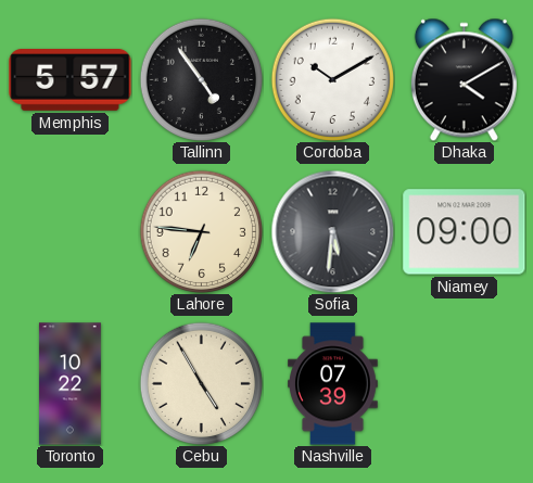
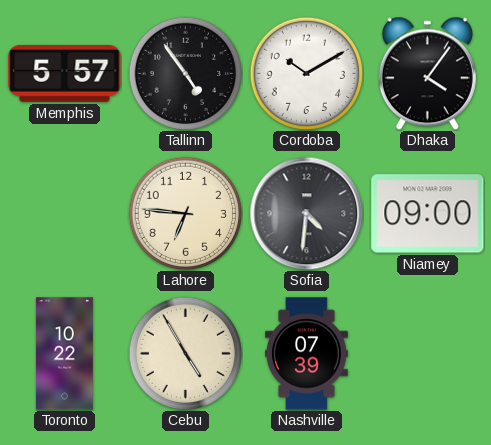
Dhaka: 4:10 -> 4:06
Sofia: 5:31 -> 4:31
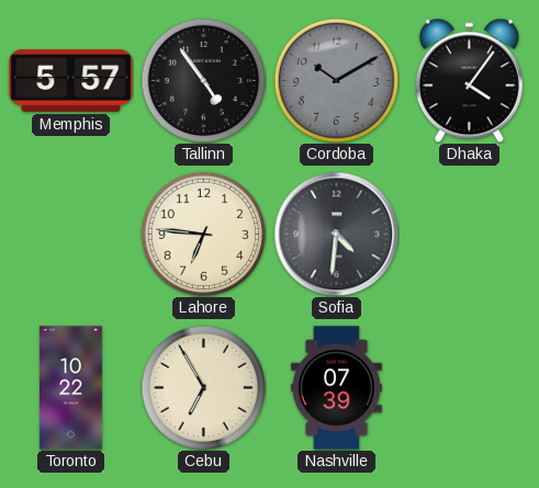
Cordoba dial: white -> grey
Niamey: 09:00 -> none
Cebu: 4:55 -> 6:55
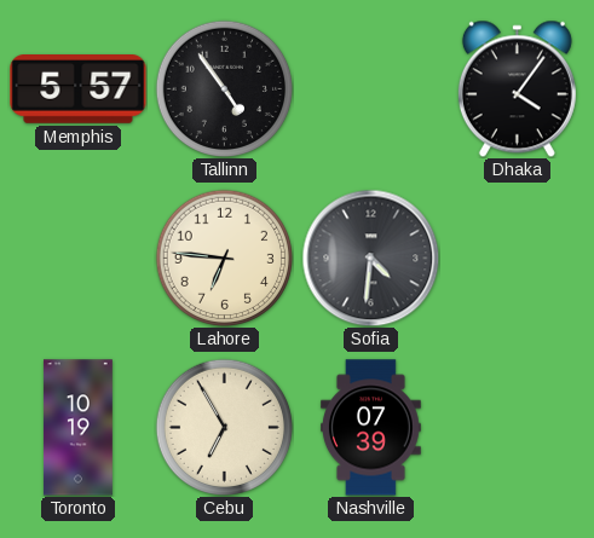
Cordoba: 10:10 -> none
Toronto: 10:22 -> 10:19
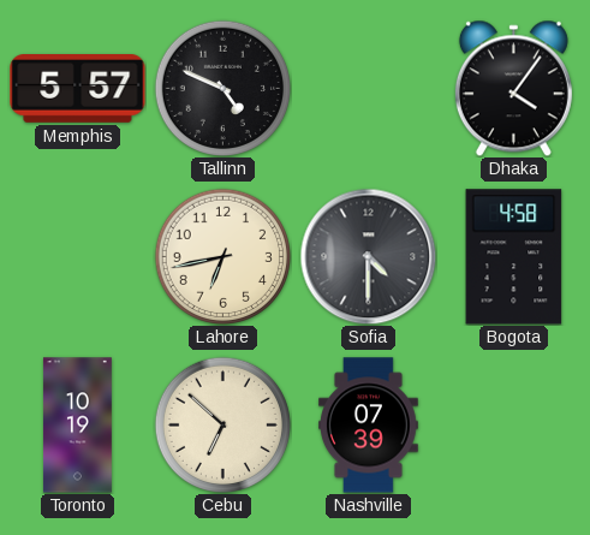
Tallinn: 4:54 -> 4:49
Lahore: 6:46 -> 6:43
Sofia: 4:31 -> 4:30
Bogota: none -> 4:58
Cebu: 6:55 -> 6:52
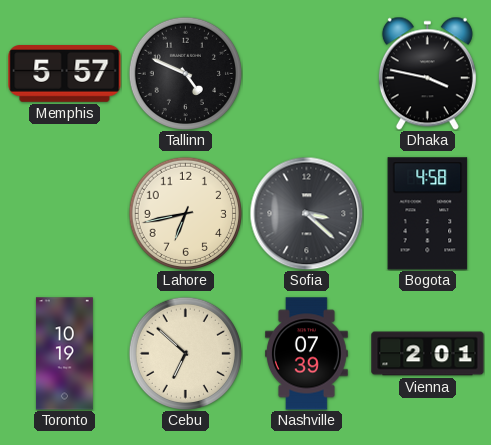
Dhaka: 4:06 -> 3:47
Sofia: 4:30 -> 3:22
Vienna: none -> 2:01
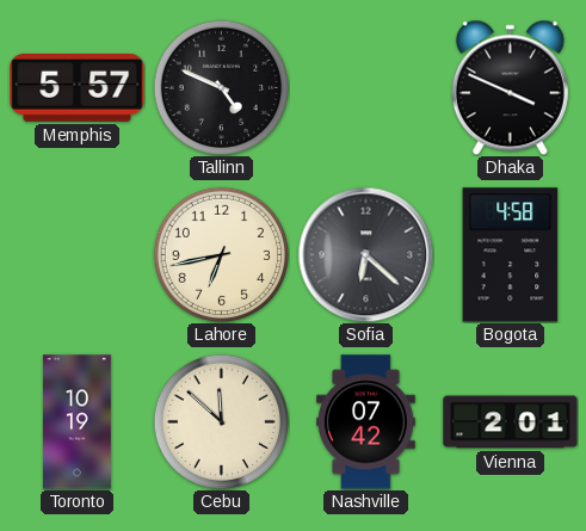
Dhaka: 3:47 -> 3:49
Sofia: 3:22 -> 6:22
Cebu: 6:52 -> 11:52
Nashville: 07:39 -> 07:42
